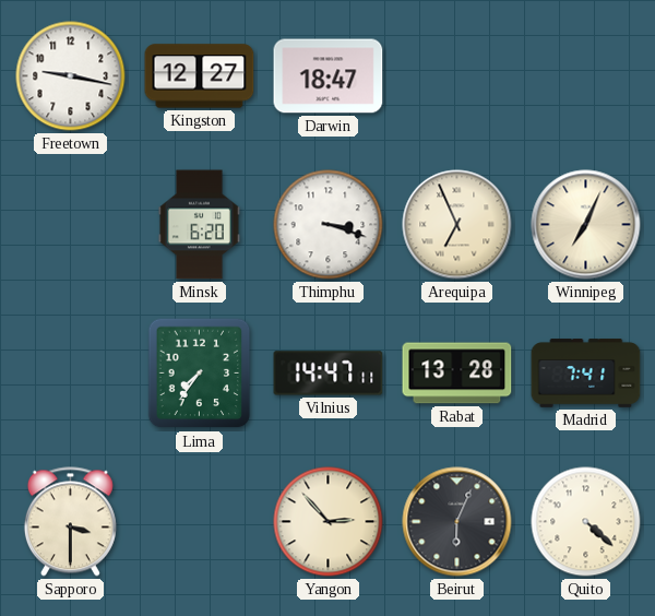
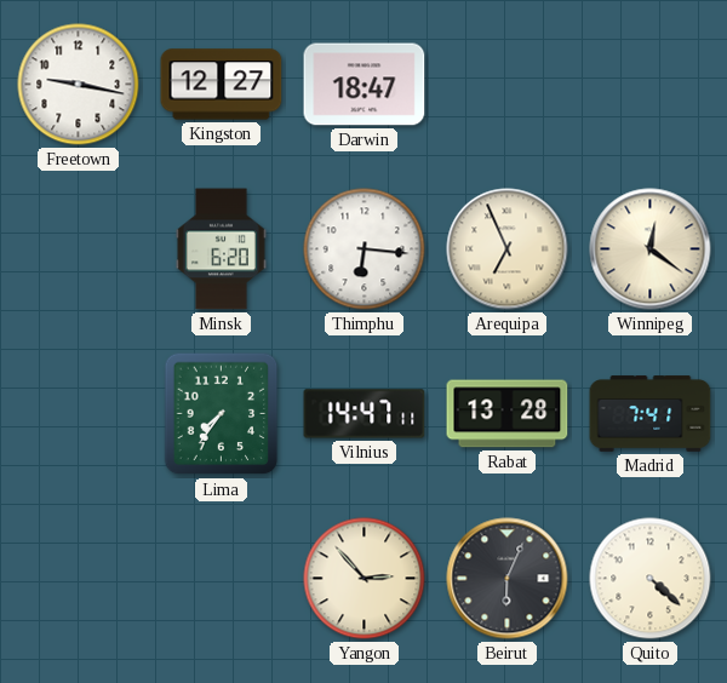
Thimphu: 3:18 -> 6:16
Winnipeg: 7:04 -> 12:21
Sapporo: 3:30 -> none
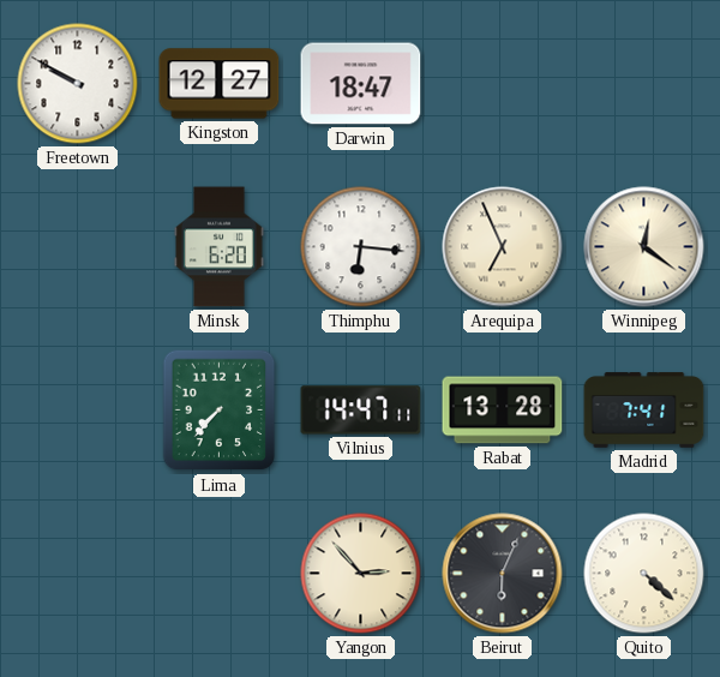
Freetown: 9:17 -> 9:50
Lima: 7:36 -> 7:37
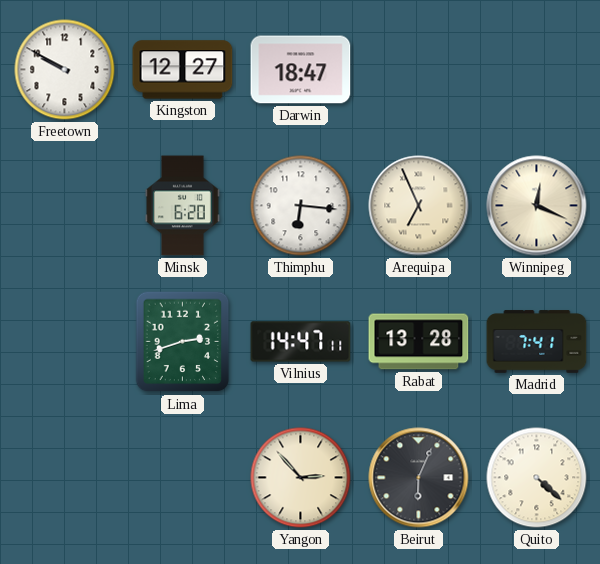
Winnipeg: 12:21 -> 12:19
Lima: 7:37 -> 2:42
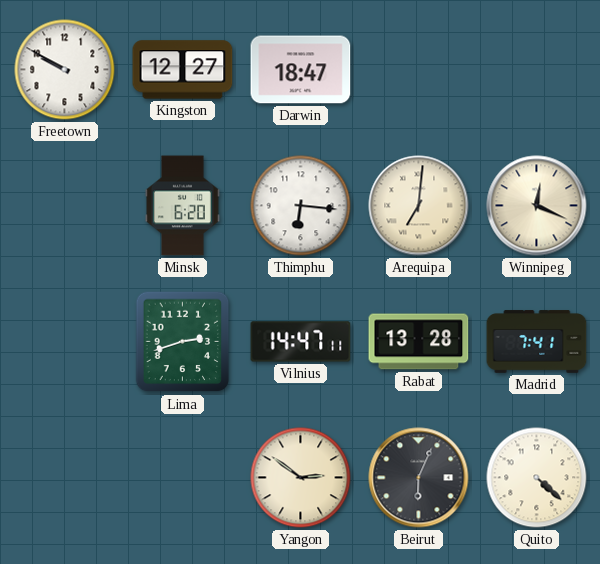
Arequipa: 6:56 -> 7:01
Yangon: 2:53 -> 2:51
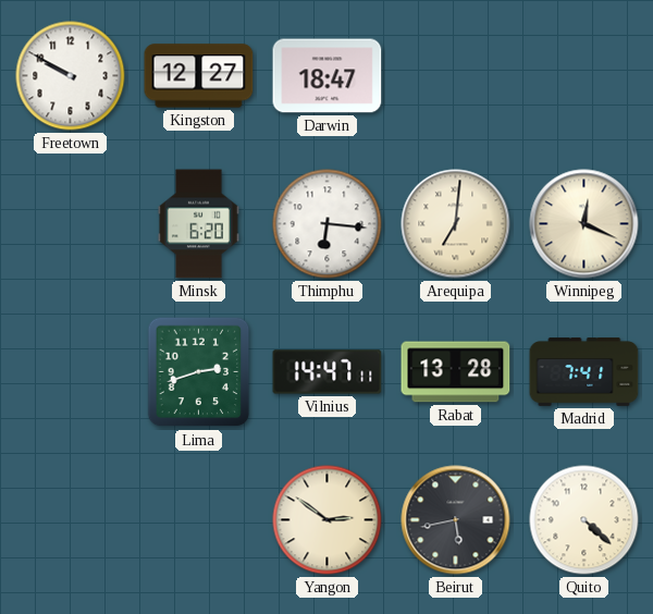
Beirut: 6:04 -> 5:43
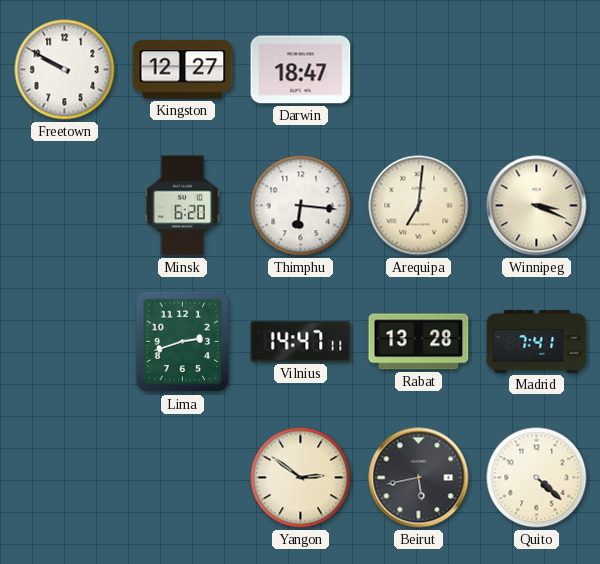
Winnipeg: 12:19 -> 3:19
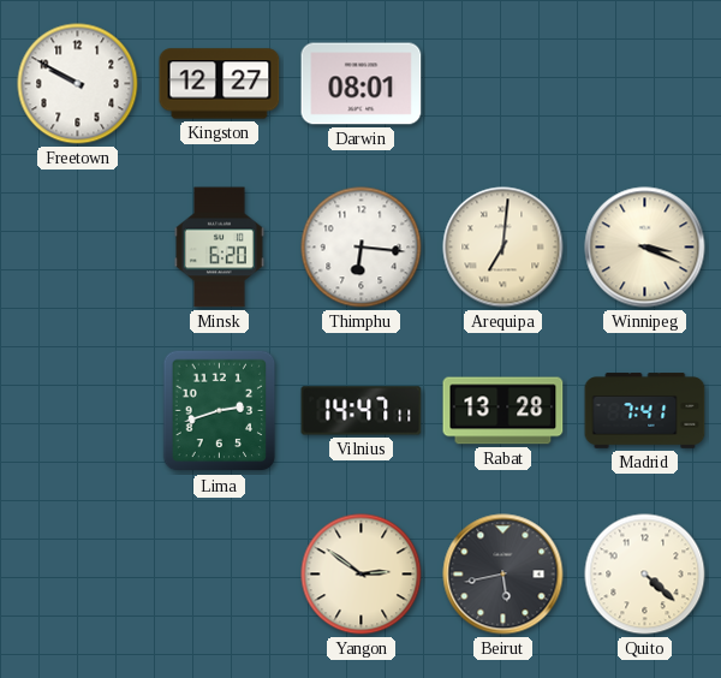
Darwin: 18:47 -> 08:01
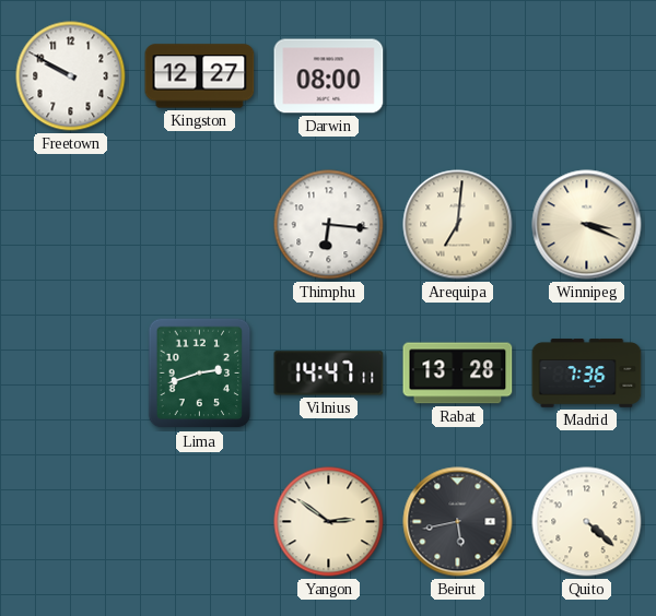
Darwin: 08:01 -> 08:00
Minsk: 6:20 -> none
Madrid: 7:41 -> 7:36
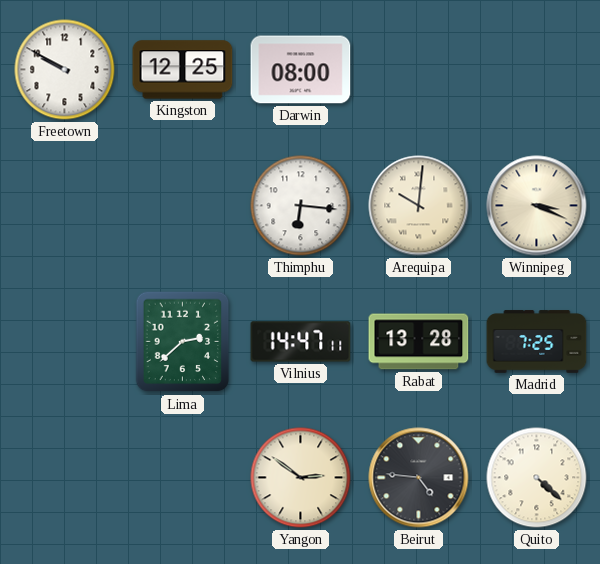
Kingston: 12:27 -> 12:25
Arequipa: 7:01 -> 10:01
Lima: 2:42 -> 2:38
Madrid: 7:36 -> 7:25
Beirut: 5:43 -> 4:46
